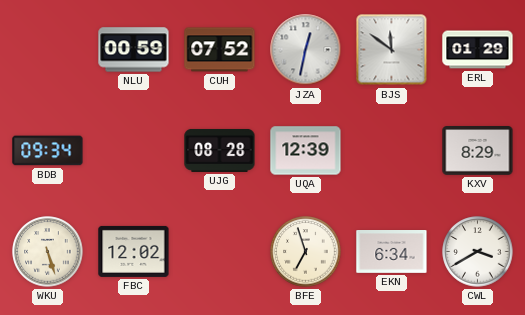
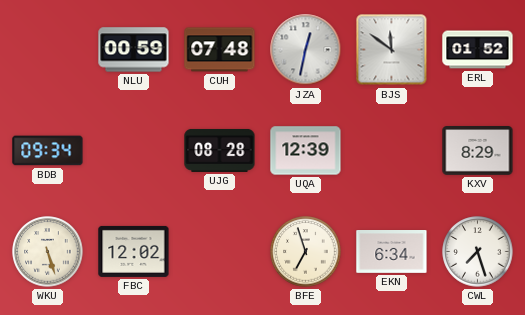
CUH: 07:52 -> 07:48
ERL: 01:29 -> 01:52
CWL: 3:40 -> 7:27
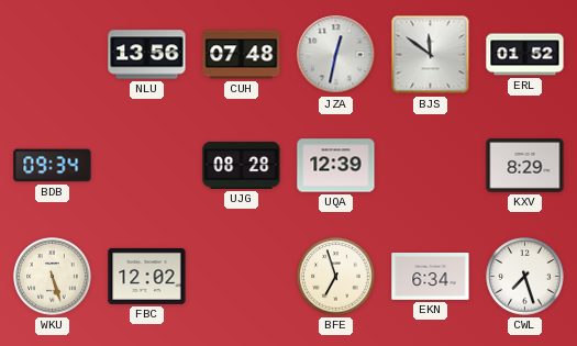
NLU: 00:59 -> 13:56
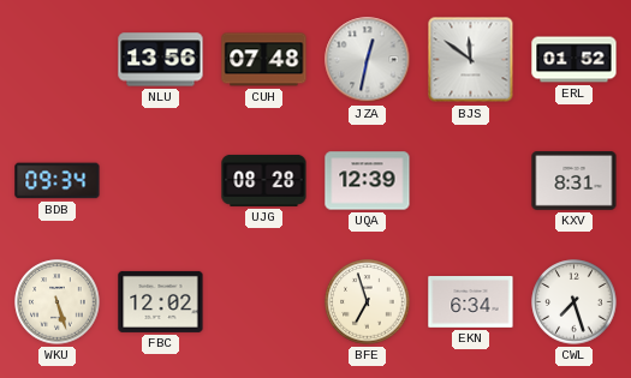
KXV: 8:29 -> 8:31
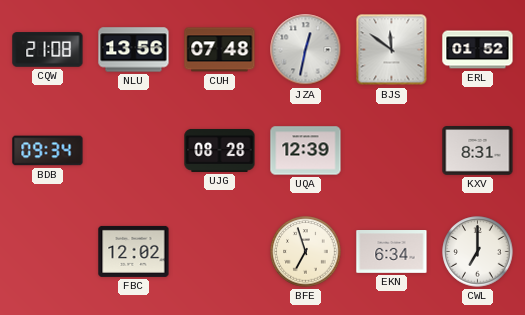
CQW: none -> 21:08
WKU: 5:27 -> none
CWL: 7:27 -> 7:00
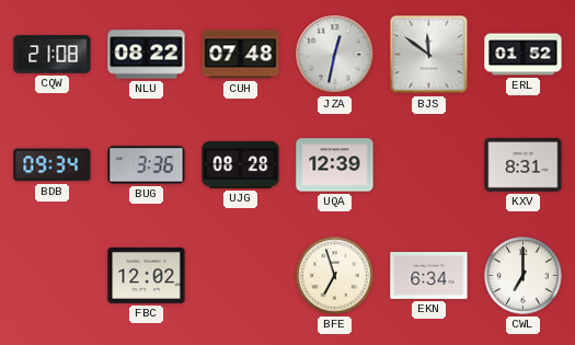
NLU: 13:56 -> 08:22
BUG: none -> 3:36
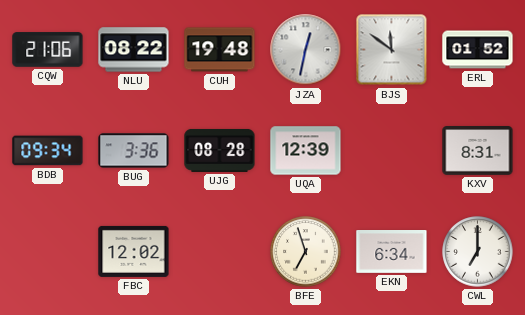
CQW: 21:08 -> 21:06
CUH: 07:48 -> 19:48
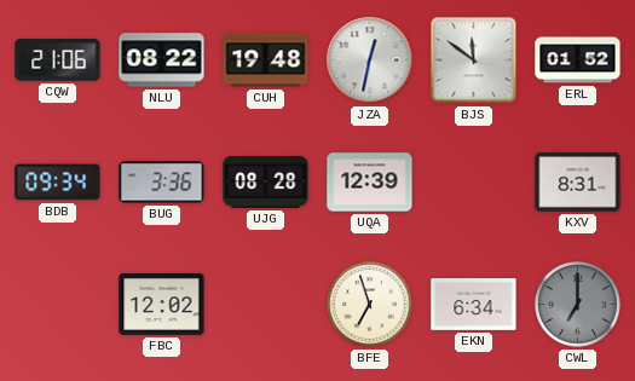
CWL dial: white -> grey
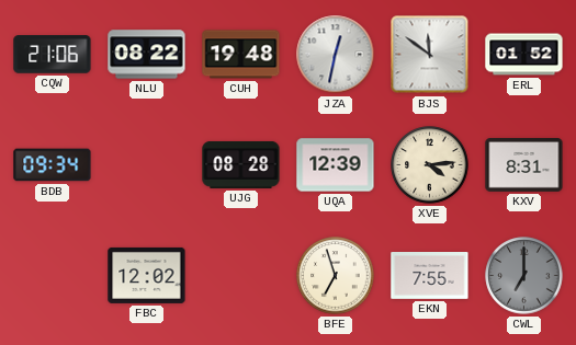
BUG: 3:36 -> none
XVE: none -> 4:14
EKN: 6:34 -> 7:55
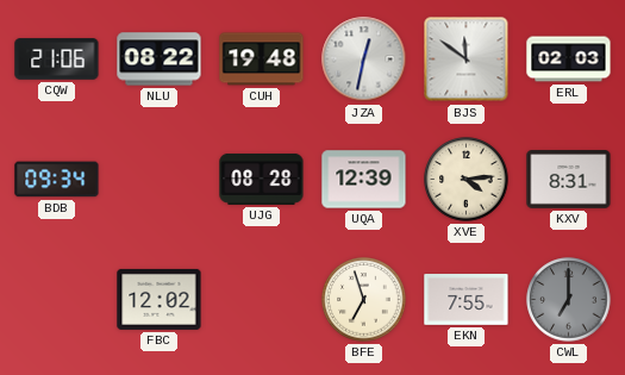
ERL: 01:52 -> 02:03
